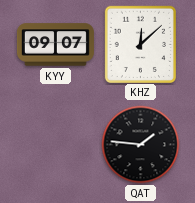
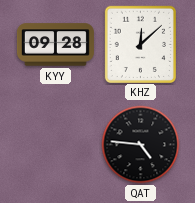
KYY: 09:07 -> 09:28
QAT: 1:46 -> 4:46
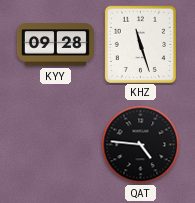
KHZ: 12:08 -> 11:27
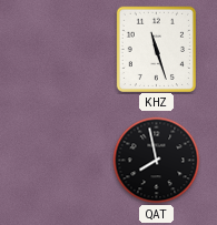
KYY: 09:28 -> none
QAT: 4:46 -> 7:58
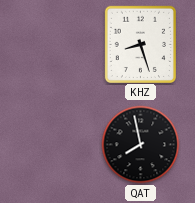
KHZ: 11:27 -> 8:27
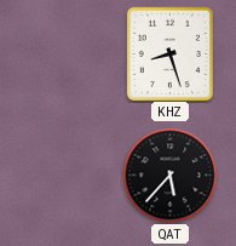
QAT: 7:58 -> 5:37
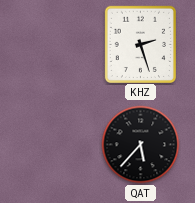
KHZ: 8:27 -> 2:27
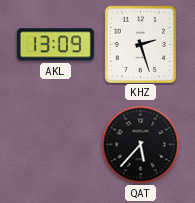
AKL: none -> 13:09
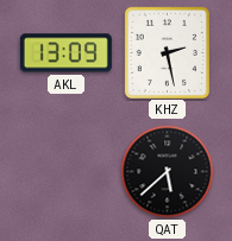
KHZ: 2:27 -> 2:28
QAT: 5:37 -> 5:38
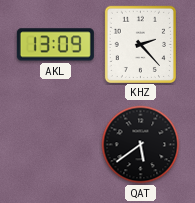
KHZ: 2:28 -> 2:23
QAT: 5:38 -> 5:39
